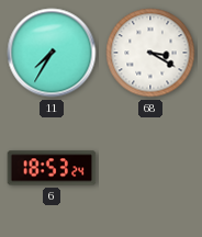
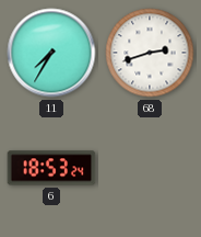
68: 3:20 -> 2:42
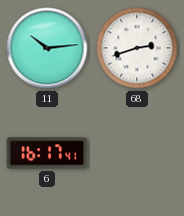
11: 7:35 -> 10:14
6: 18:53 -> 16:17
